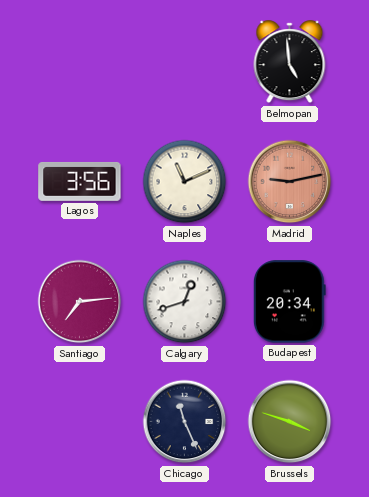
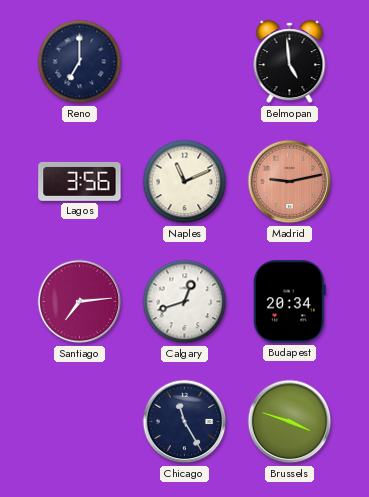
Reno: none -> 7:00
Chicago: 11:26 -> 11:25
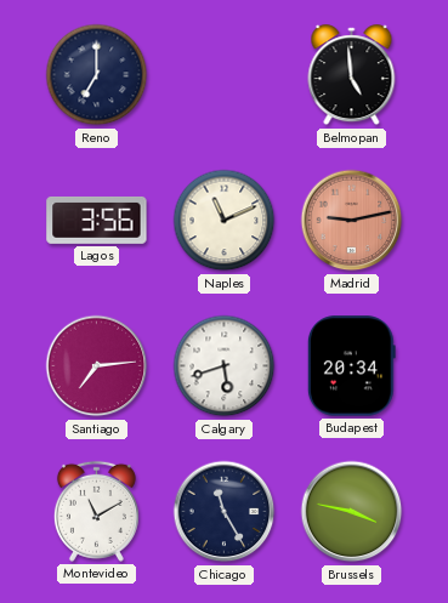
Calgary: 12:42 -> 5:42
Montevideo: none -> 11:10
Brussels: 3:48 -> 3:47
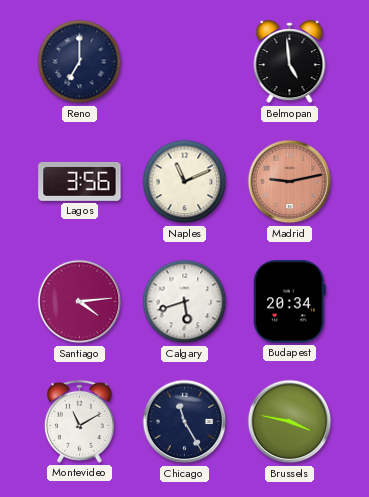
Santiago: 7:14 -> 4:14
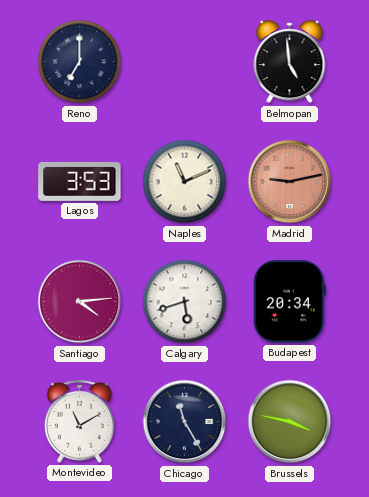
Lagos: 3:56 -> 3:53
